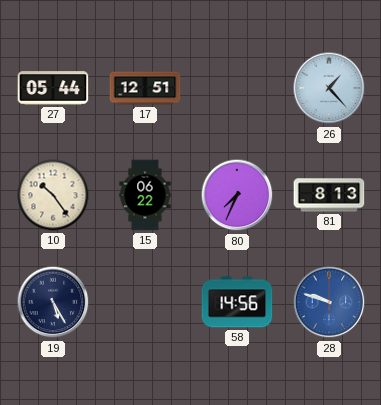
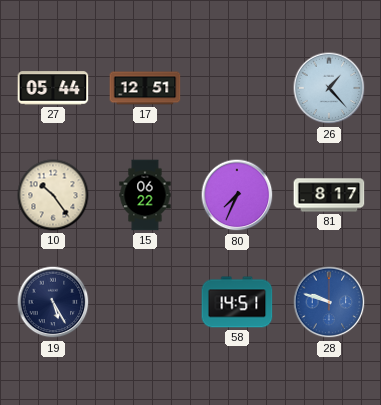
81: 8:13 -> 8:17
58: 14:56 -> 14:51
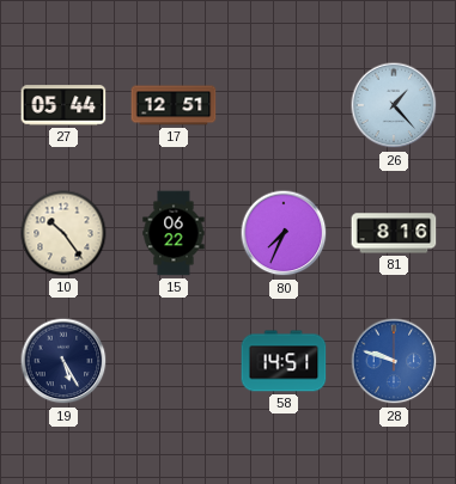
81: 8:17 -> 8:16
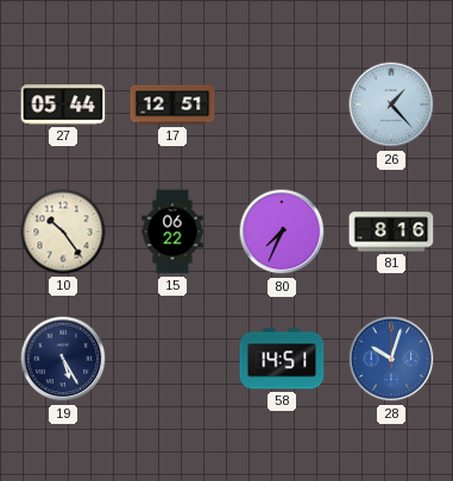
28: 9:48 -> 10:03
